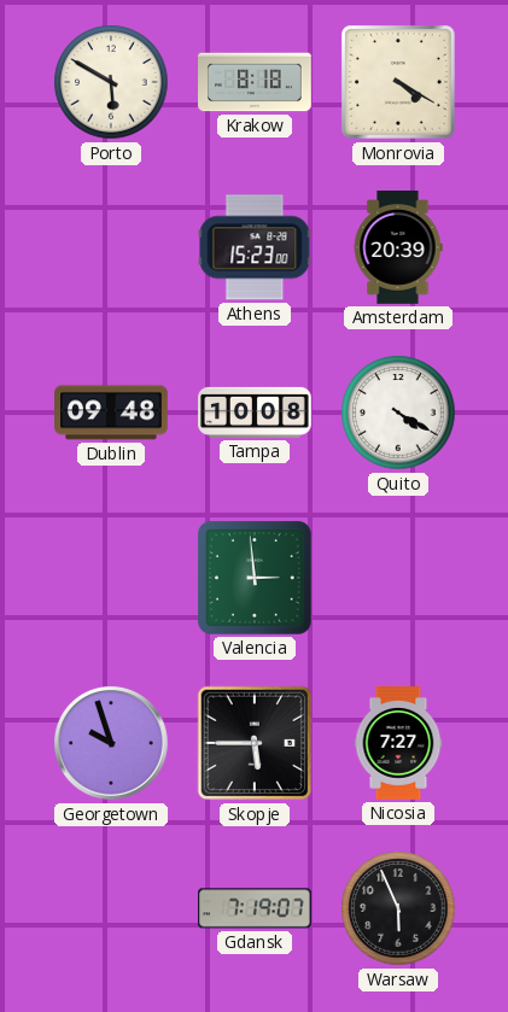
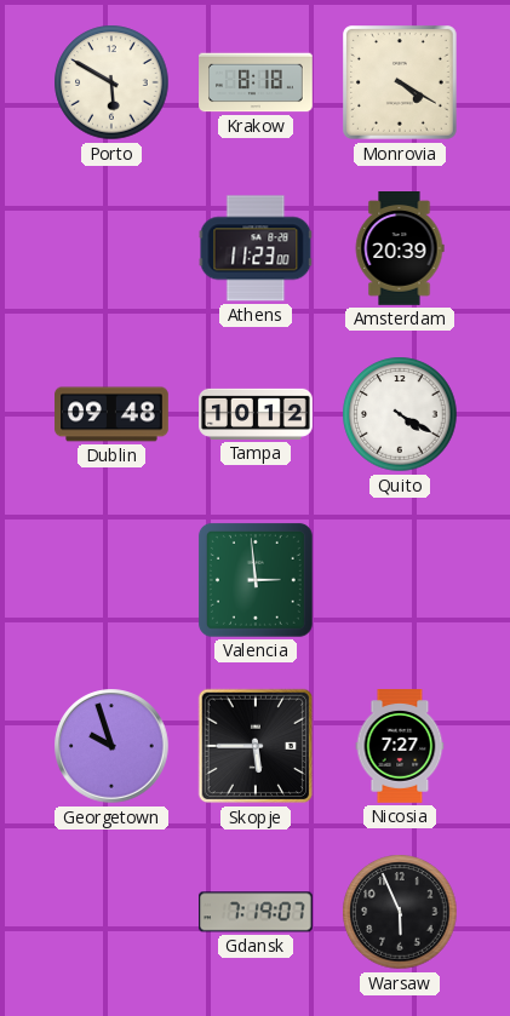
Athens: 15:23 -> 11:23
Tampa: 10:08 -> 10:12
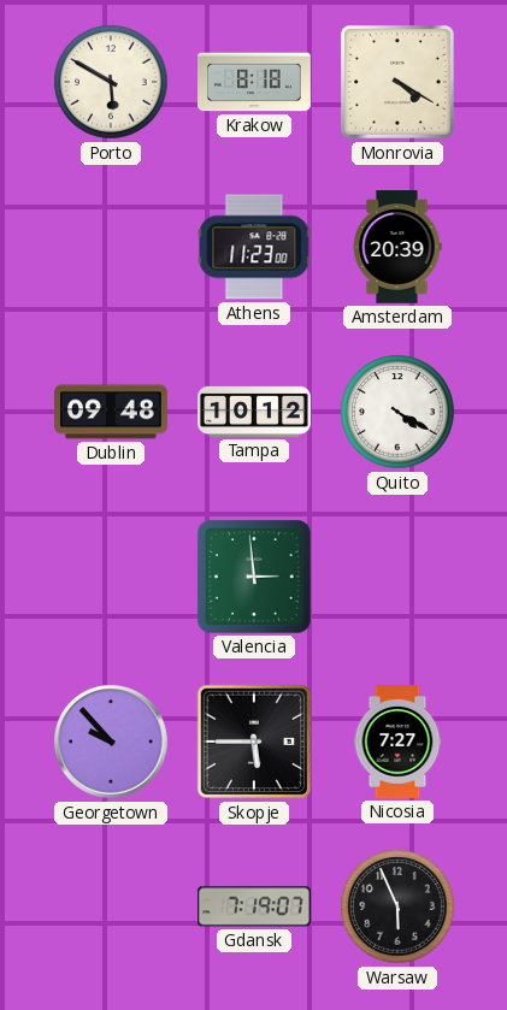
Georgetown: 9:57 -> 9:53
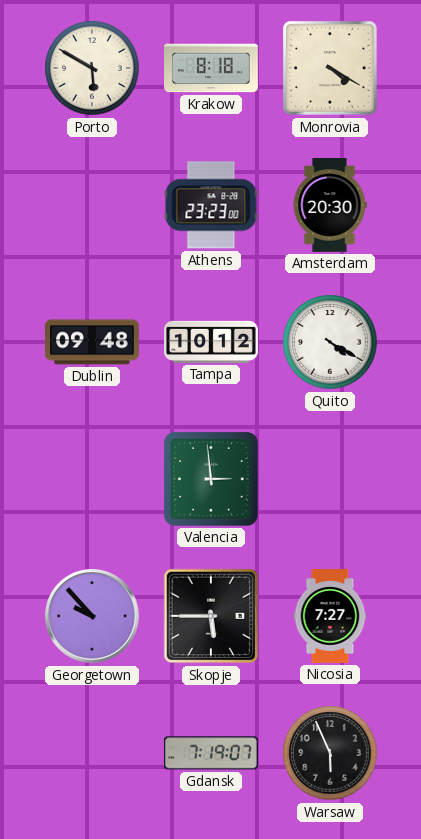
Athens: 11:23 -> 23:23
Amsterdam: 20:39 -> 20:30
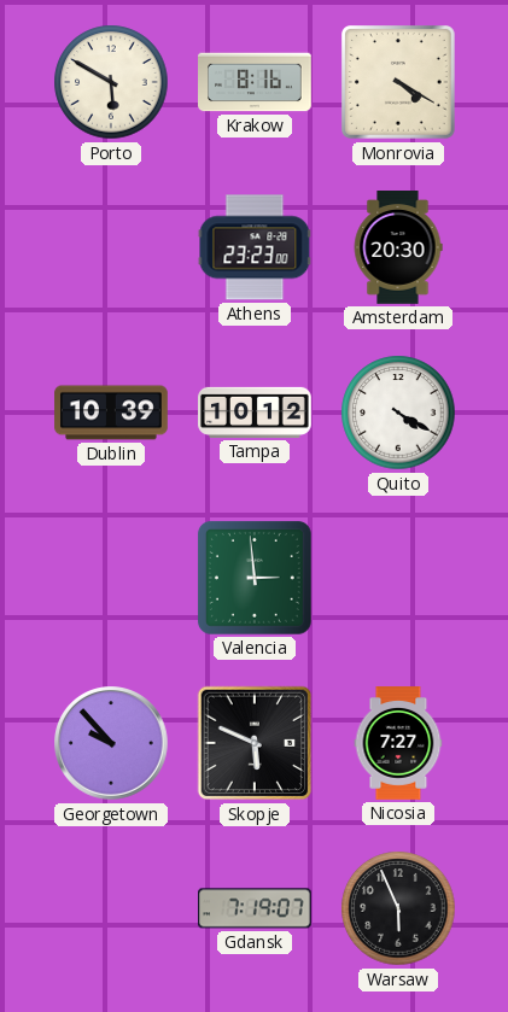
Krakow: 8:18 -> 8:16
Dublin: 09:48 -> 10:39
Skopje: 5:45 -> 5:49
